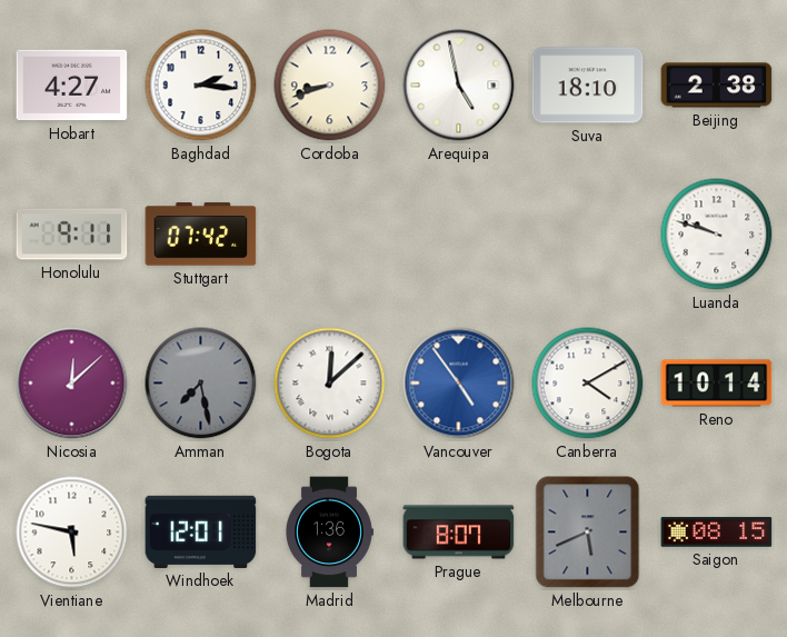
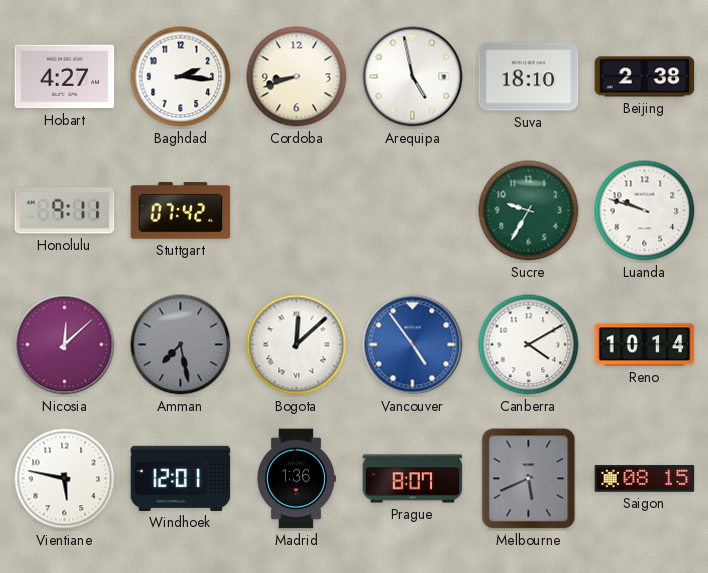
Sucre: none -> 9:35
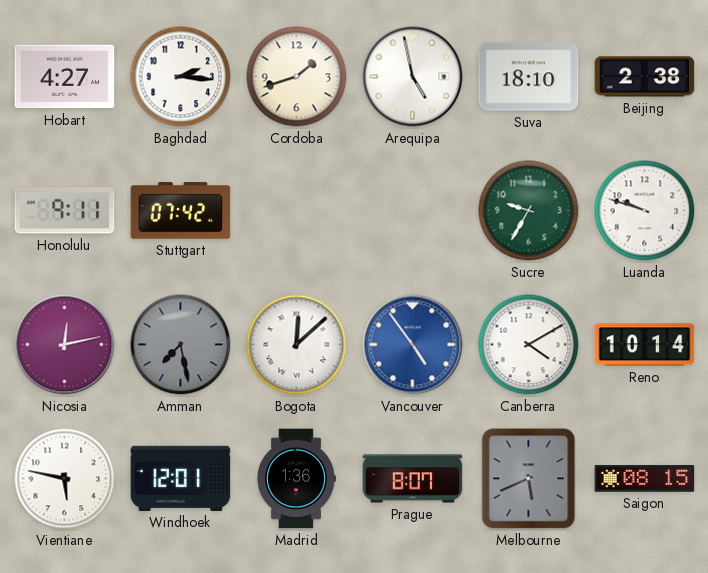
Cordoba: 8:42 -> 1:42
Nicosia: 12:08 -> 12:13
